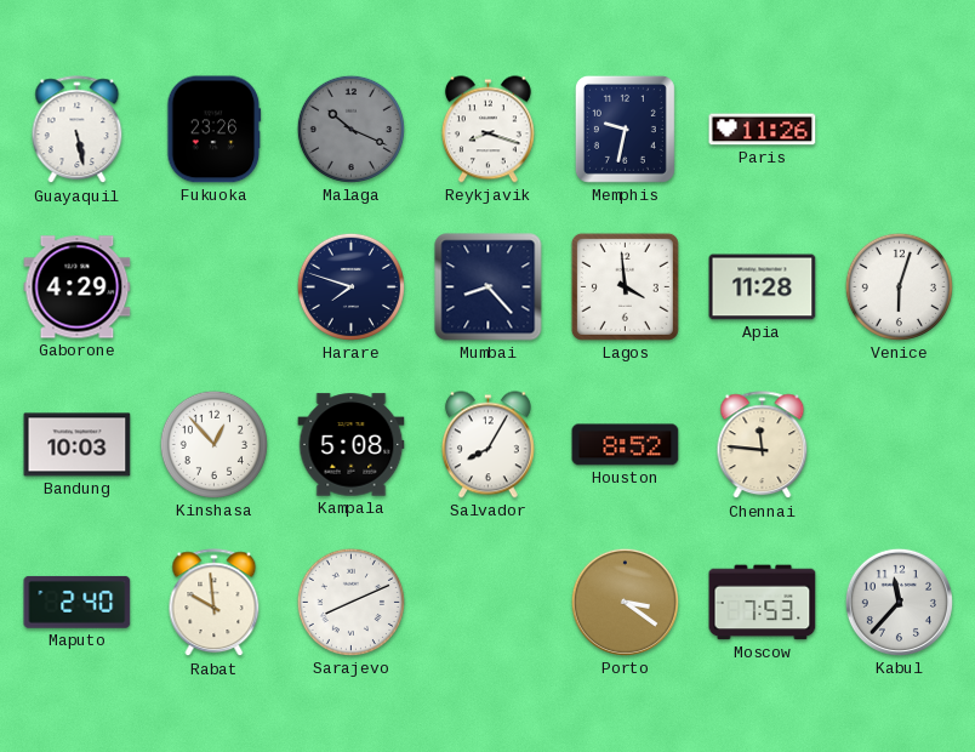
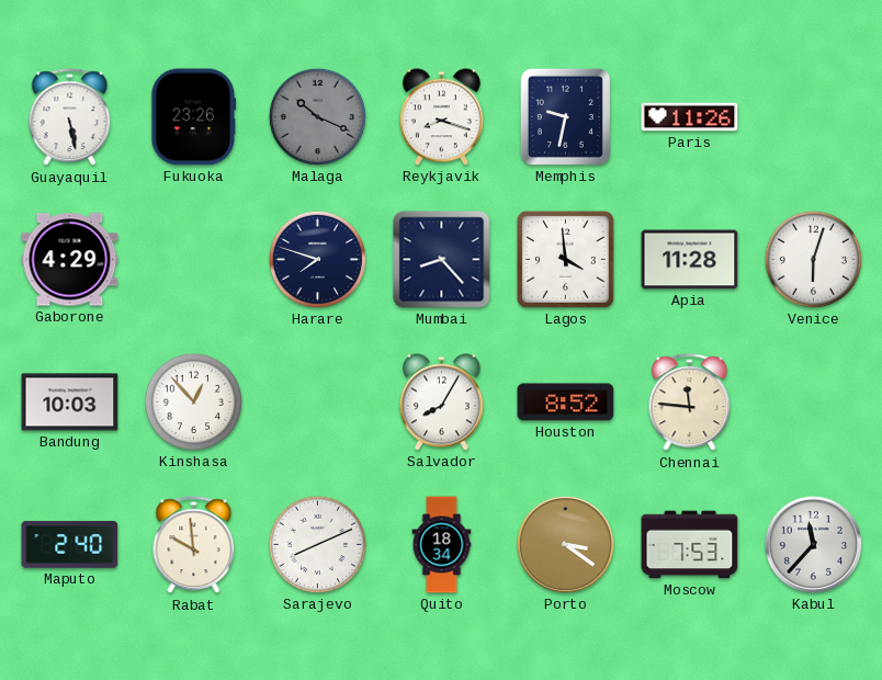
Kampala: 5:08 -> none
Quito: none -> 18:34
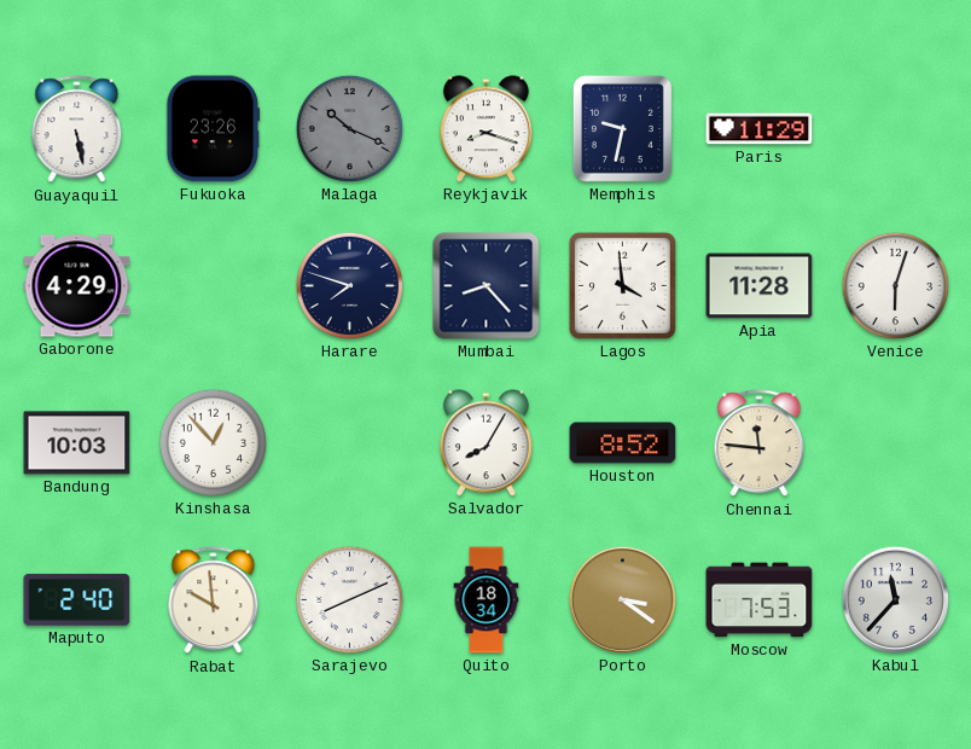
Paris: 11:26 -> 11:29
